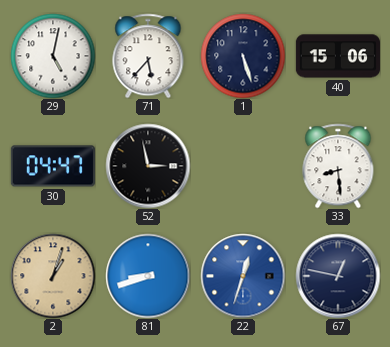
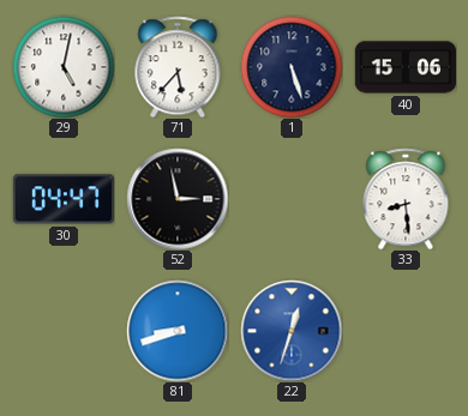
2: 1:03 -> none
67: 12:47 -> none
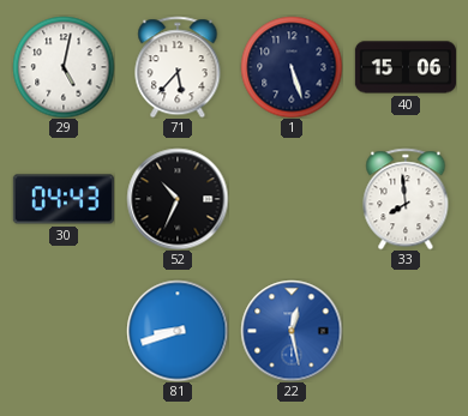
30: 04:47 -> 04:43
52: 2:58 -> 10:34
33: 8:29 -> 7:59
22: 12:33 -> 12:28
